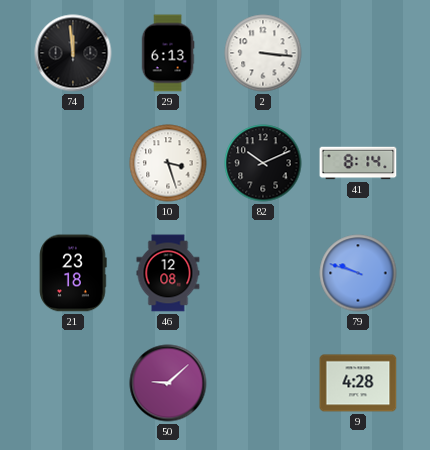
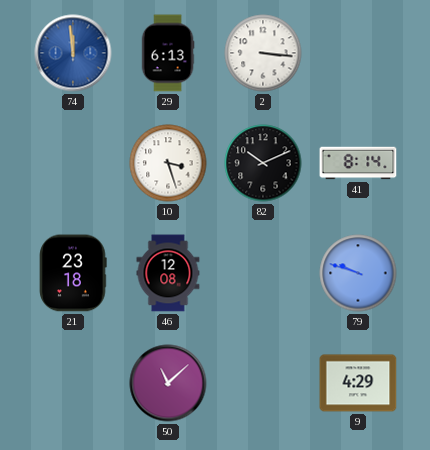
74 dial: black -> blue
50: 9:08 -> 11:08
9: 4:28 -> 4:29
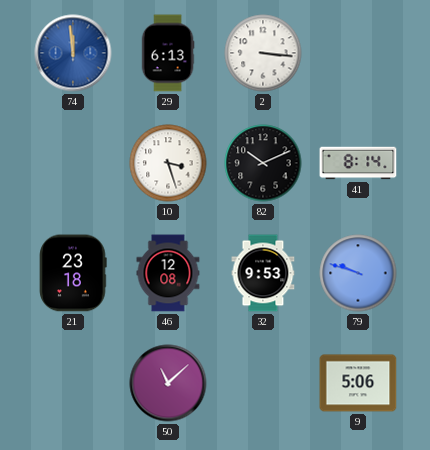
32: none -> 9:53
9: 4:29 -> 5:06
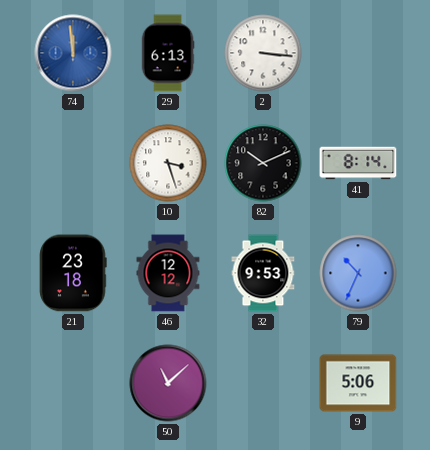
46: 12:08 -> 12:12
79: 9:48 -> 10:34
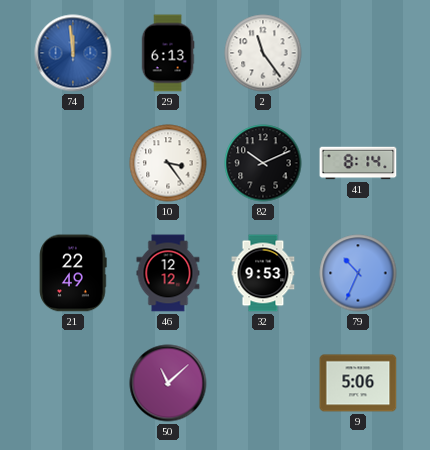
2: 3:16 -> 11:24
10: 3:27 -> 3:24
21: 23:18 -> 22:49
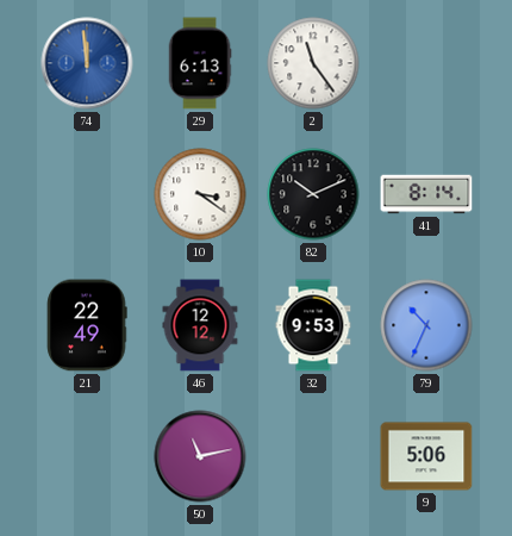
10: 3:24 -> 3:21
50: 11:08 -> 11:13
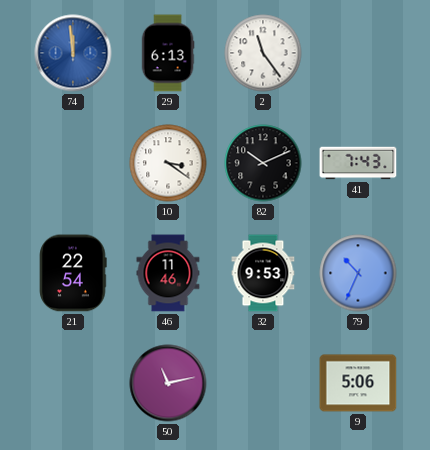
41: 8:14 -> 7:43
21: 22:49 -> 22:54
46: 12:12 -> 11:46
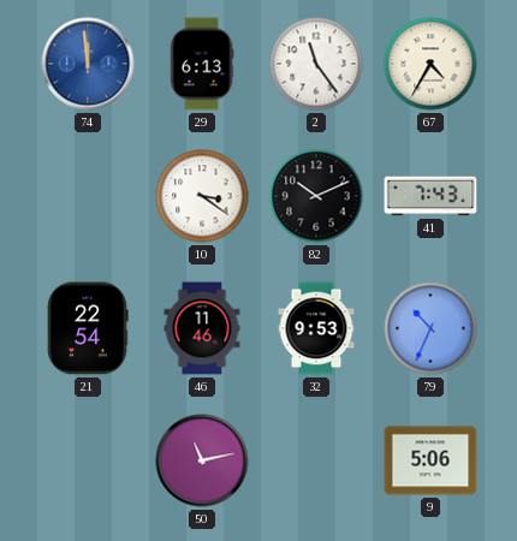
67: none -> 4:35
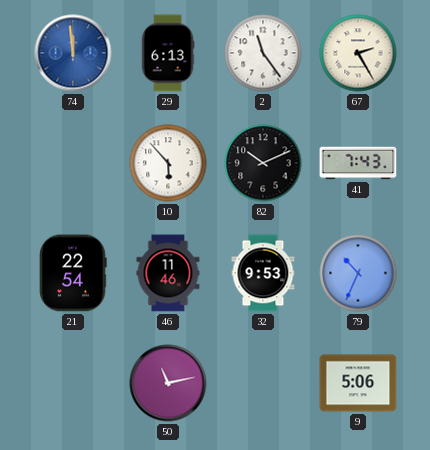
67: 4:35 -> 2:25
10: 3:21 -> 5:53
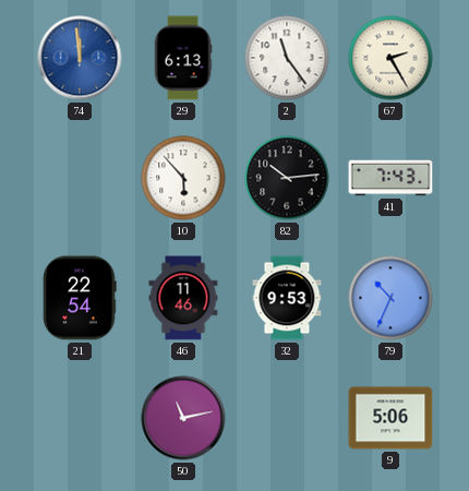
82: 10:11 -> 10:14
